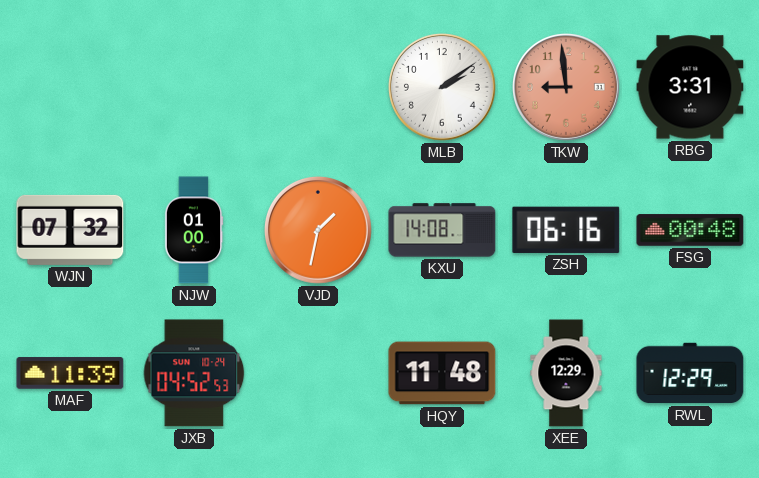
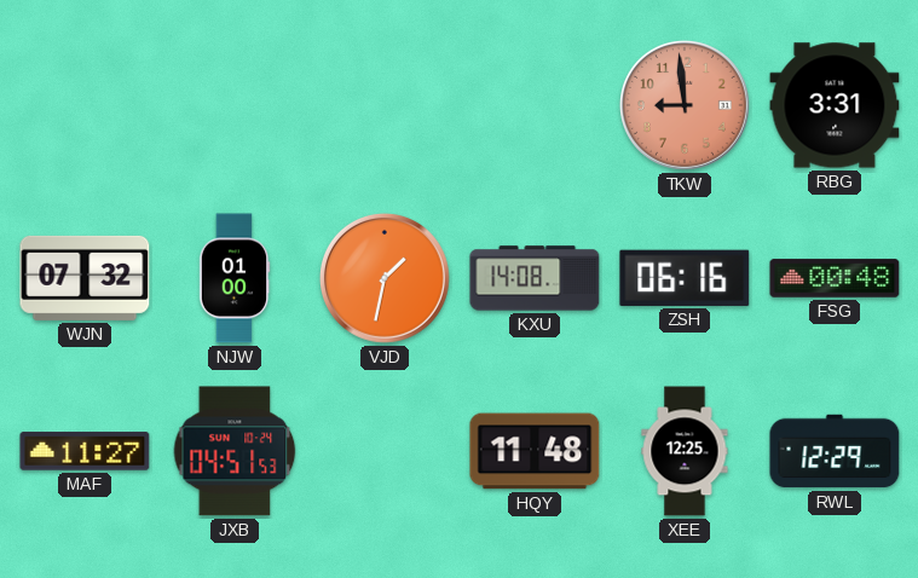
MLB: 2:09 -> none
MAF: 11:39 -> 11:27
JXB: 04:52 -> 04:51
XEE: 12:29 -> 12:25
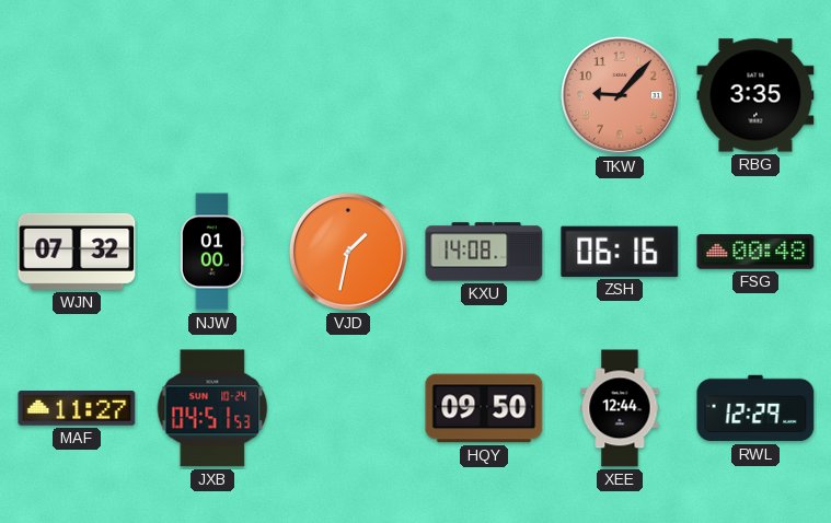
TKW: 8:59 -> 9:07
RBG: 3:31 -> 3:35
HQY: 11:48 -> 09:50
XEE: 12:25 -> 12:44
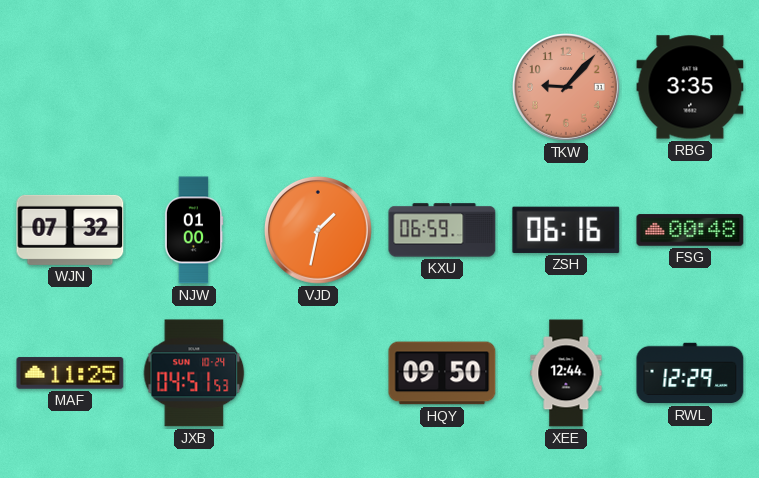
KXU: 14:08 -> 06:59
MAF: 11:27 -> 11:25
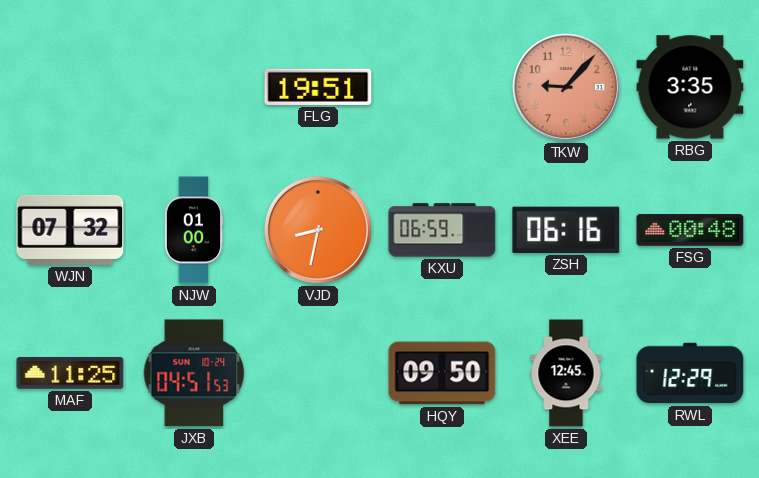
FLG: none -> 19:51
VJD: 1:32 -> 8:32
XEE: 12:44 -> 12:45
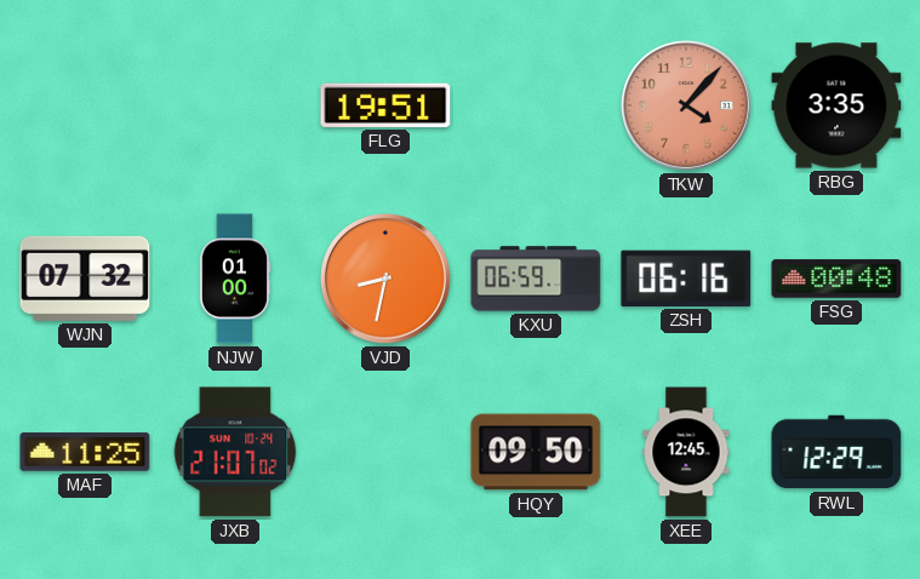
TKW: 9:07 -> 4:07
JXB: 04:51 -> 21:07
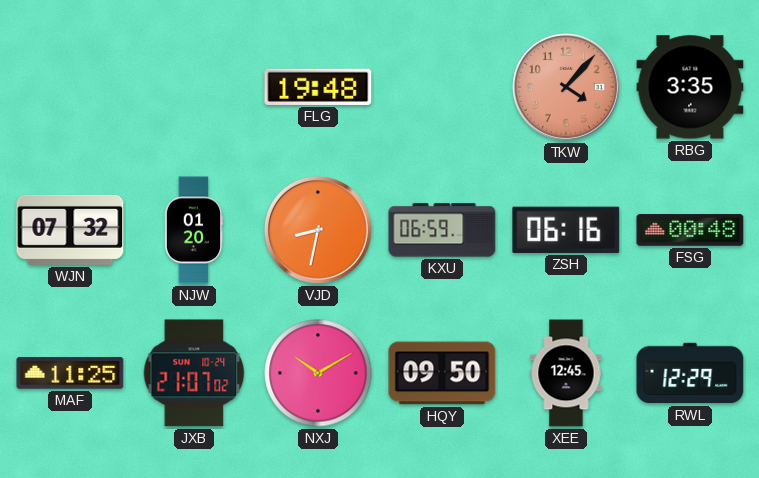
FLG: 19:51 -> 19:48
NJW: 01:00 -> 01:20
NXJ: none -> 10:10
